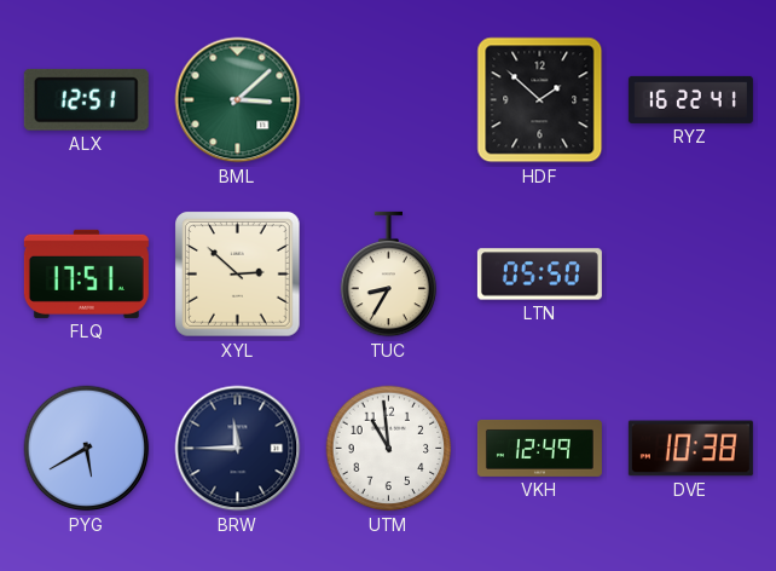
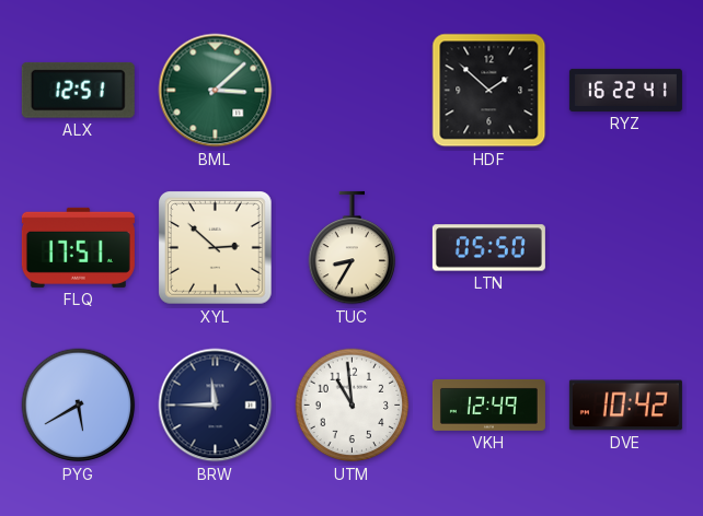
DVE: 10:38 -> 10:42
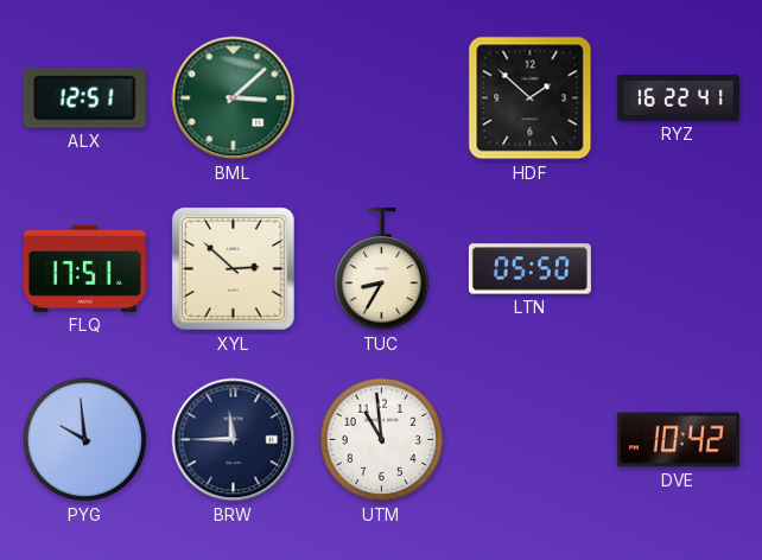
PYG: 5:40 -> 9:59
VKH: 12:49 -> none
